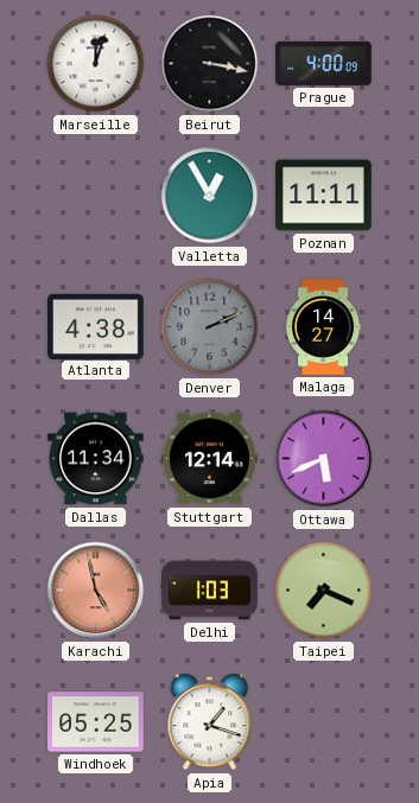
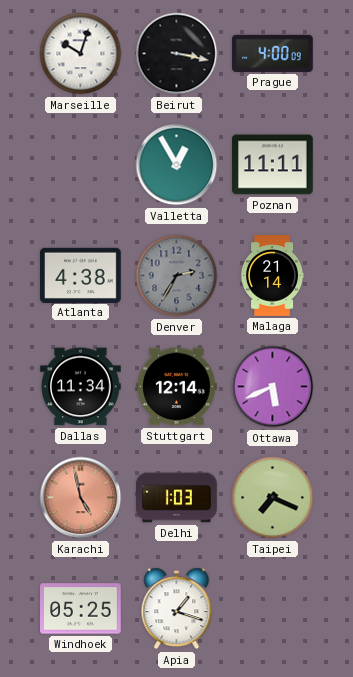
Marseille: 12:03 -> 10:03
Denver: 2:11 -> 2:35
Malaga: 14:27 -> 21:14
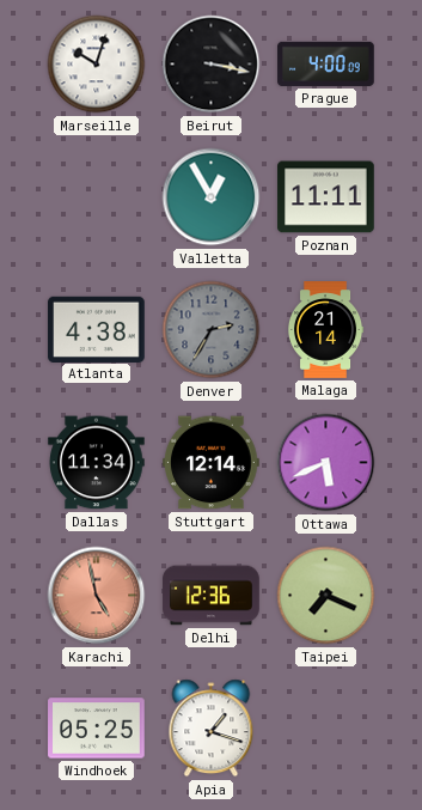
Delhi: 1:03 -> 12:36
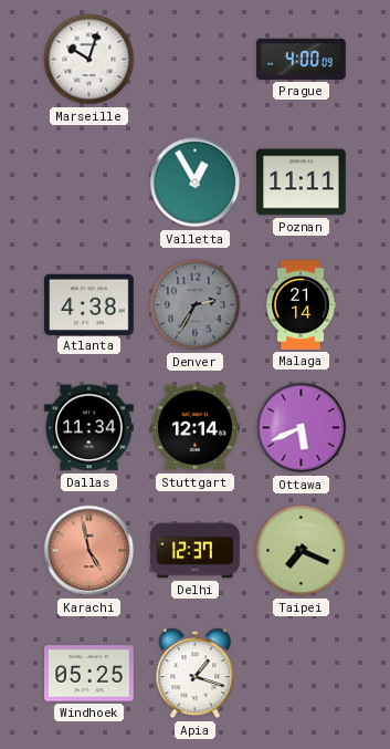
Beirut: 3:17 -> none
Delhi: 12:36 -> 12:37
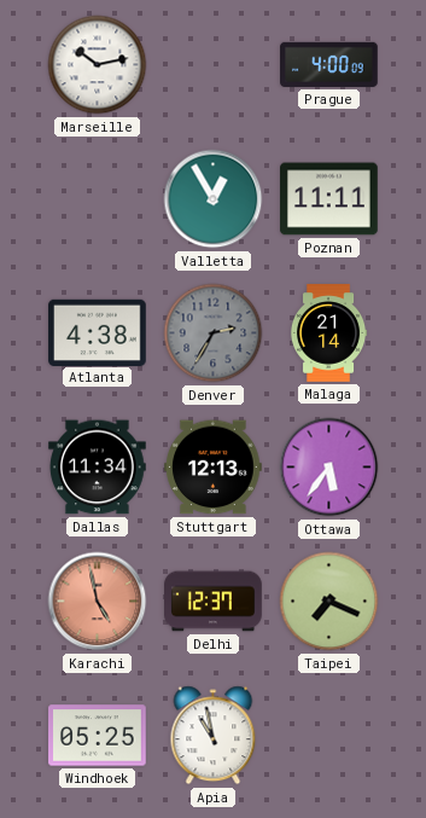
Marseille: 10:03 -> 10:13
Stuttgart: 12:14 -> 12:13
Ottawa: 5:41 -> 5:36
Apia: 1:18 -> 10:58
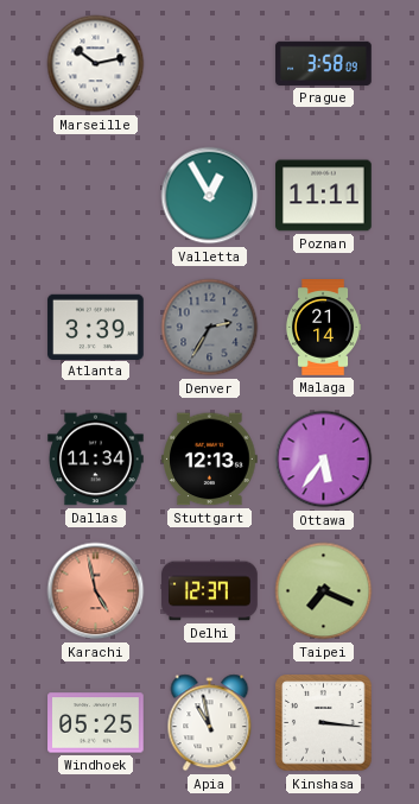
Prague: 4:00 -> 3:58
Atlanta: 4:38 -> 3:39
Kinshasa: none -> 3:16
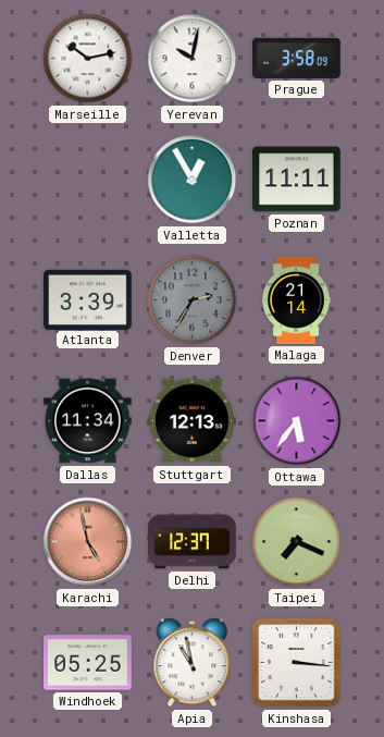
Yerevan: none -> 10:02
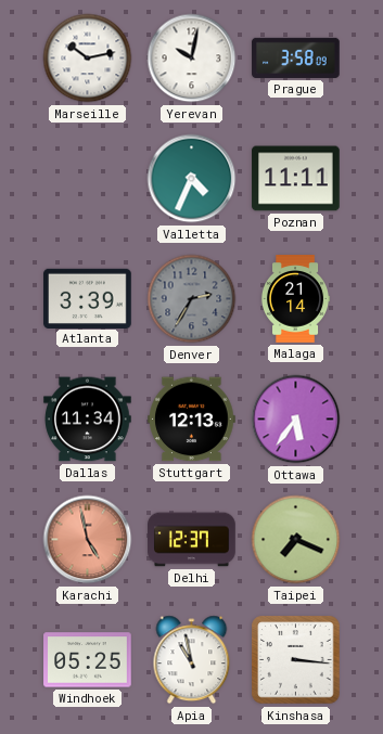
Valletta: 12:55 -> 4:34
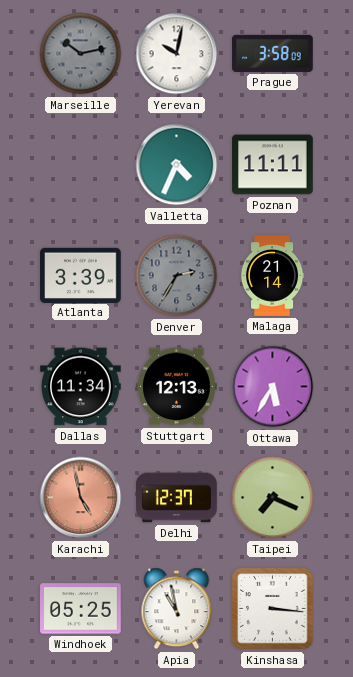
Marseille dial: white -> grey
Ottawa: 5:36 -> 5:35
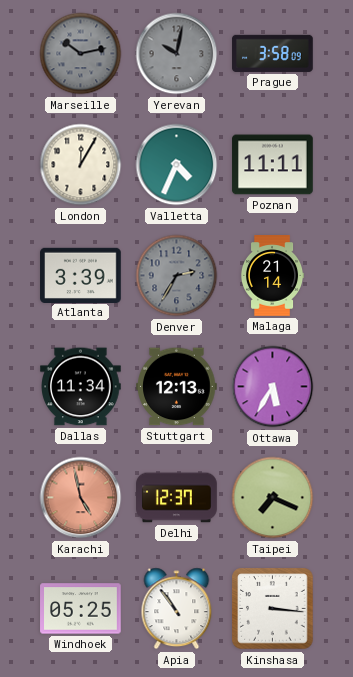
Yerevan dial: white -> grey
London: none -> 12:05
Apia: 10:58 -> 10:54
